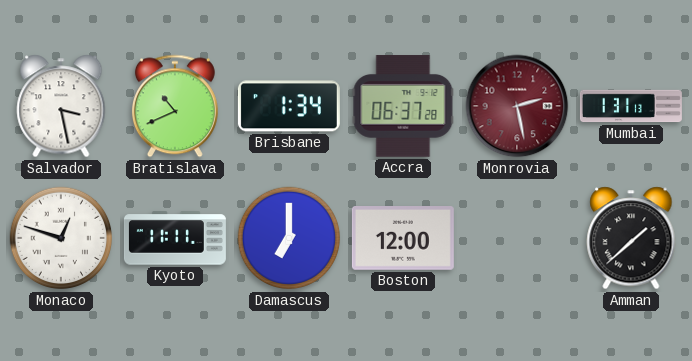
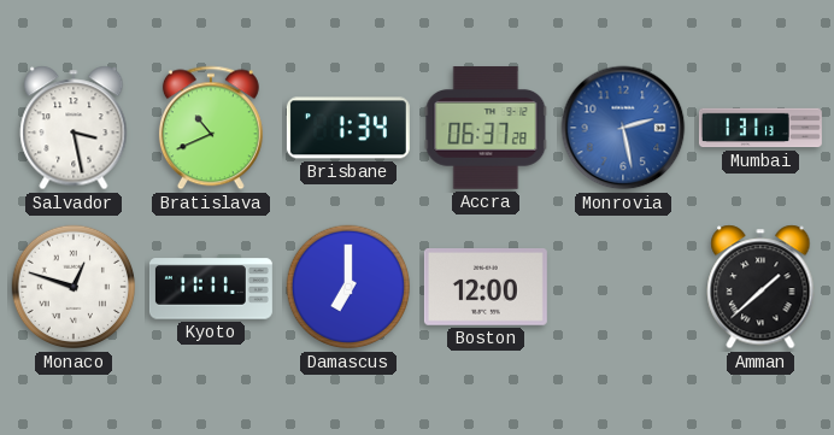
Monrovia dial: burgundy -> blue
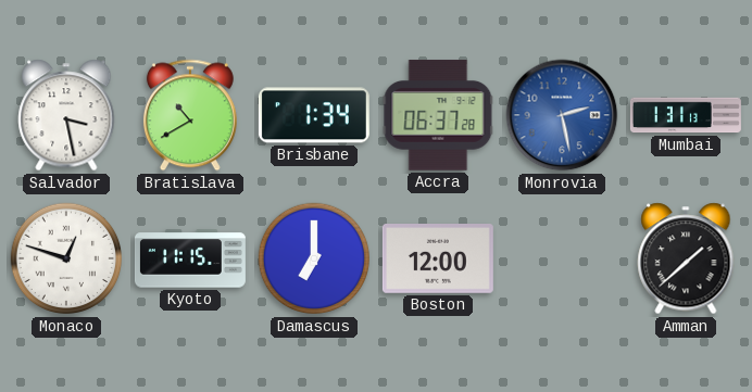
Bratislava: 10:41 -> 10:40
Kyoto: 11:11 -> 11:15
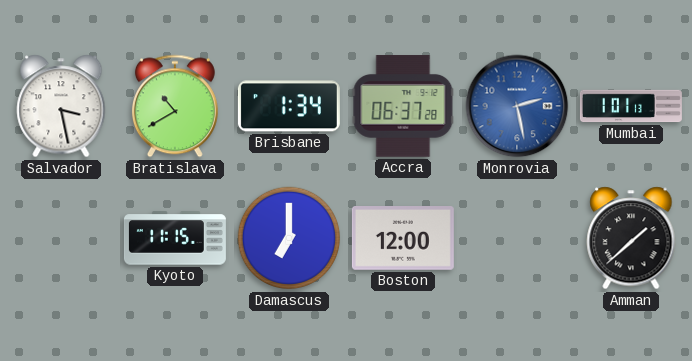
Mumbai: 1:31 -> 1:01
Monaco: 12:48 -> none
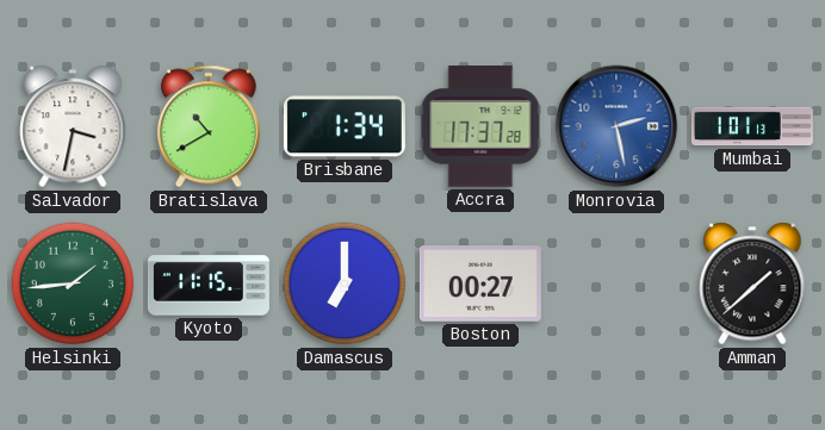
Salvador: 3:28 -> 3:32
Accra: 06:37 -> 17:37
Helsinki: none -> 1:44
Boston: 12:00 -> 00:27
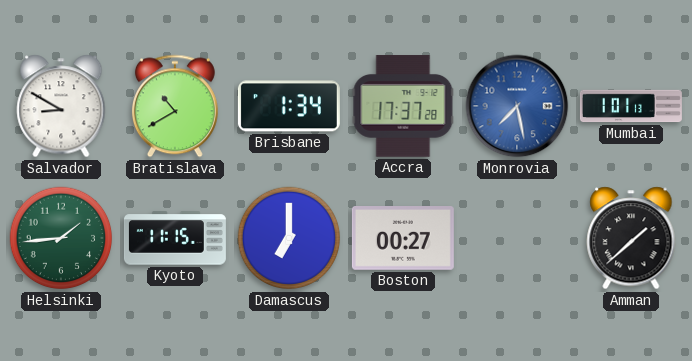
Salvador: 3:32 -> 8:50
Monrovia: 2:28 -> 7:28
